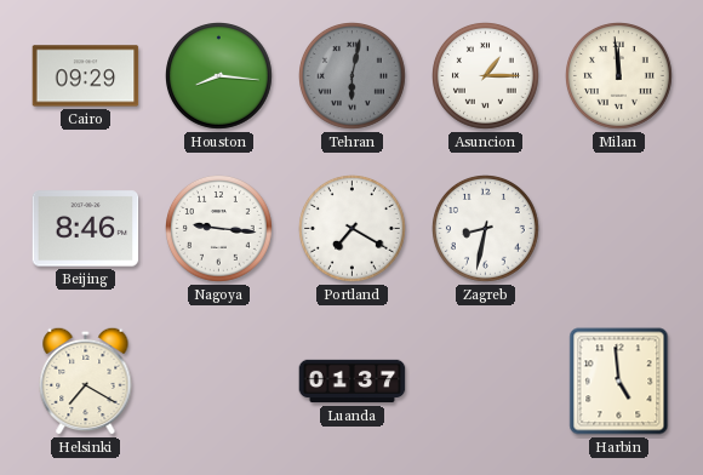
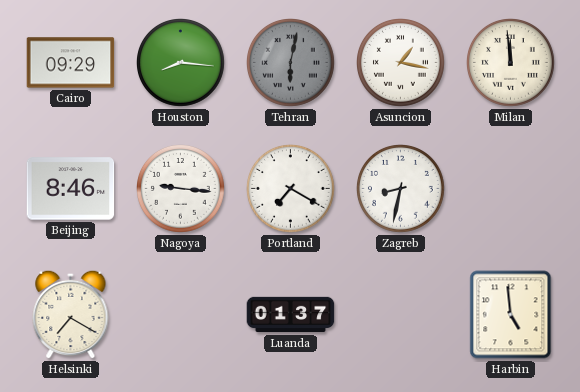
Asuncion: 1:15 -> 1:17
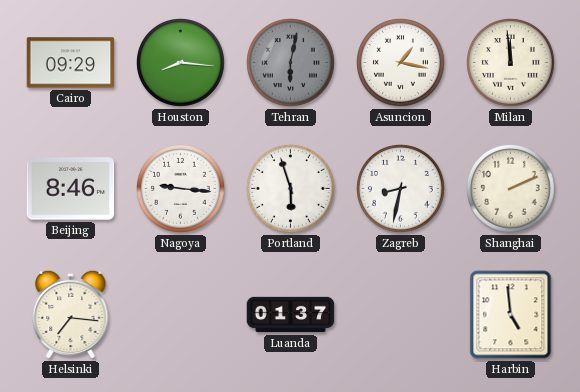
Portland: 7:20 -> 5:57
Shanghai: none -> 2:11
Helsinki: 7:20 -> 7:16
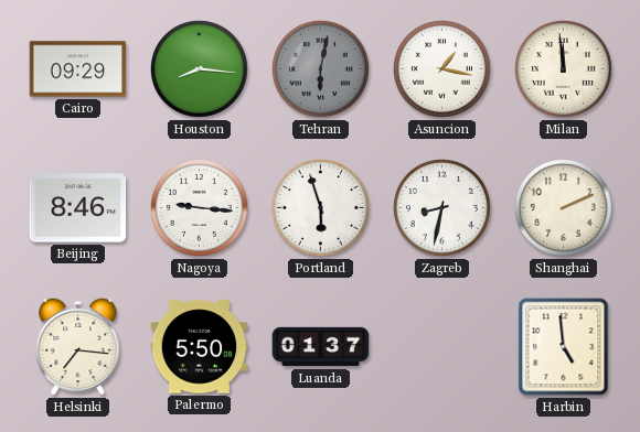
Palermo: none -> 5:50
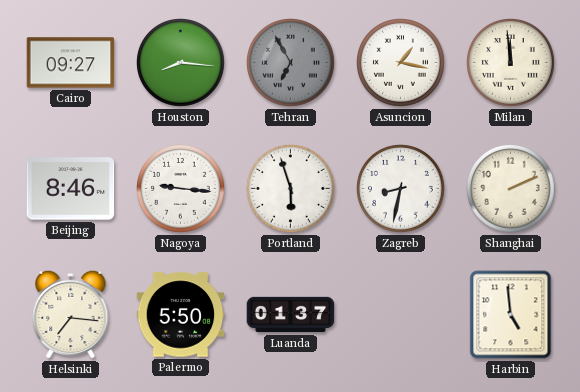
Cairo: 09:29 -> 09:27
Tehran: 6:02 -> 6:55
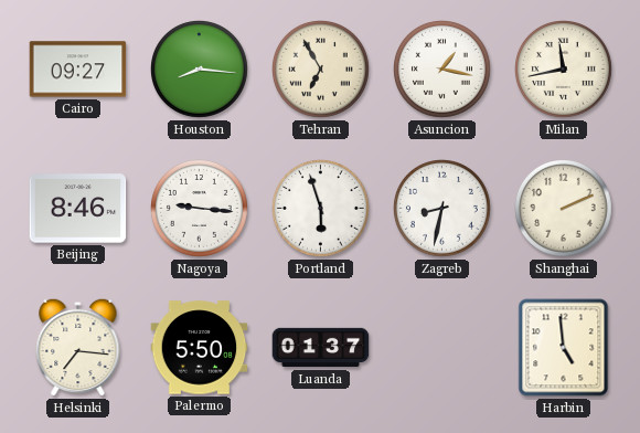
Tehran dial: grey -> cream
Milan: 11:59 -> 11:43
